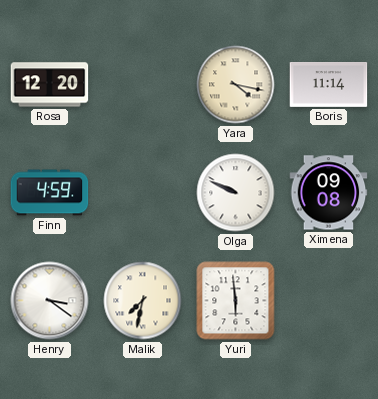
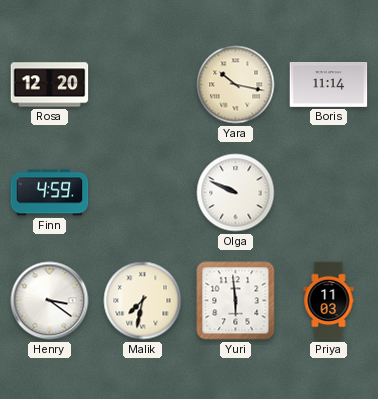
Yara: 4:17 -> 10:17
Ximena: 09:08 -> none
Priya: none -> 11:03
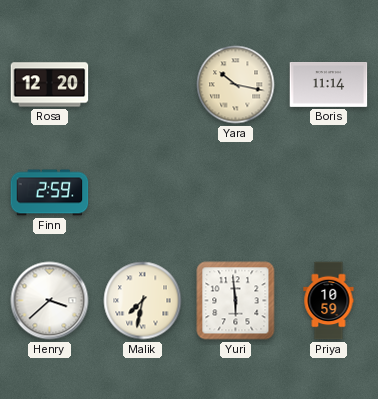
Finn: 4:59 -> 2:59
Olga: 9:49 -> none
Henry: 3:21 -> 3:38
Priya: 11:03 -> 10:59
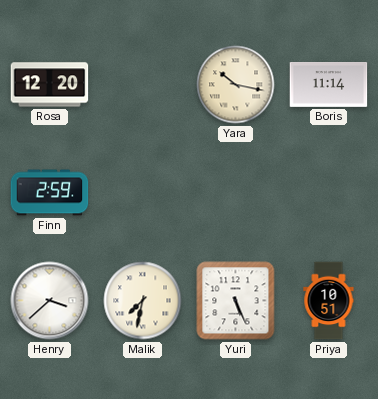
Yuri: 5:59 -> 5:26
Priya: 10:59 -> 10:51
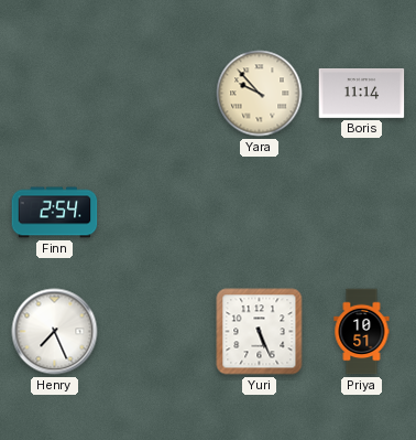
Rosa: 12:20 -> none
Yara: 10:17 -> 9:53
Finn: 2:59 -> 2:54
Henry: 3:38 -> 7:26
Malik: 7:32 -> none
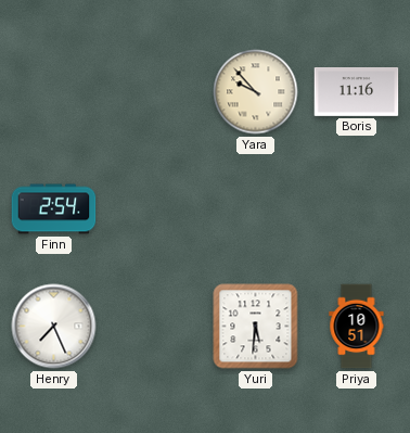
Boris: 11:14 -> 11:16
Yuri: 5:26 -> 5:31
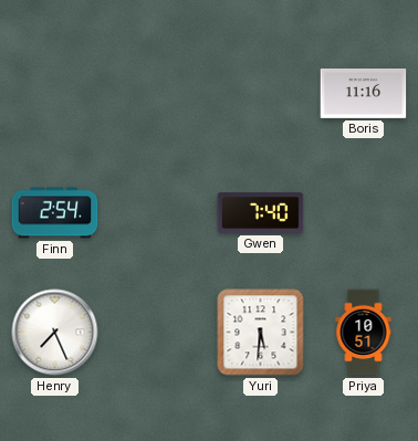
Yara: 9:53 -> none
Gwen: none -> 7:40
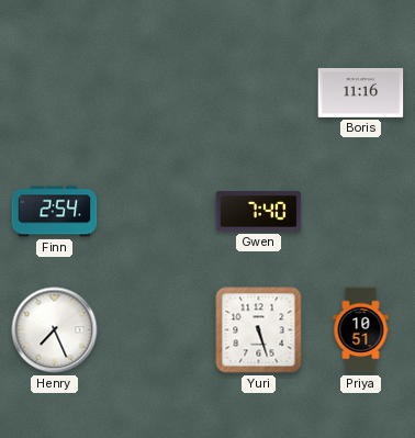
Yuri: 5:31 -> 5:27
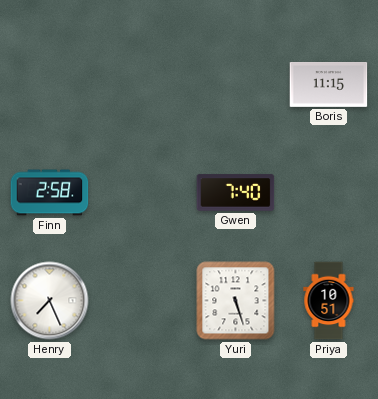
Boris: 11:16 -> 11:15
Finn: 2:54 -> 2:58
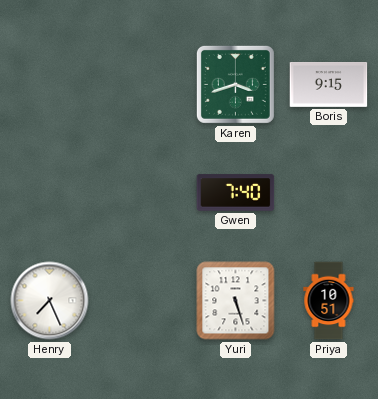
Karen: none -> 3:42
Boris: 11:15 -> 9:15
Finn: 2:58 -> none
